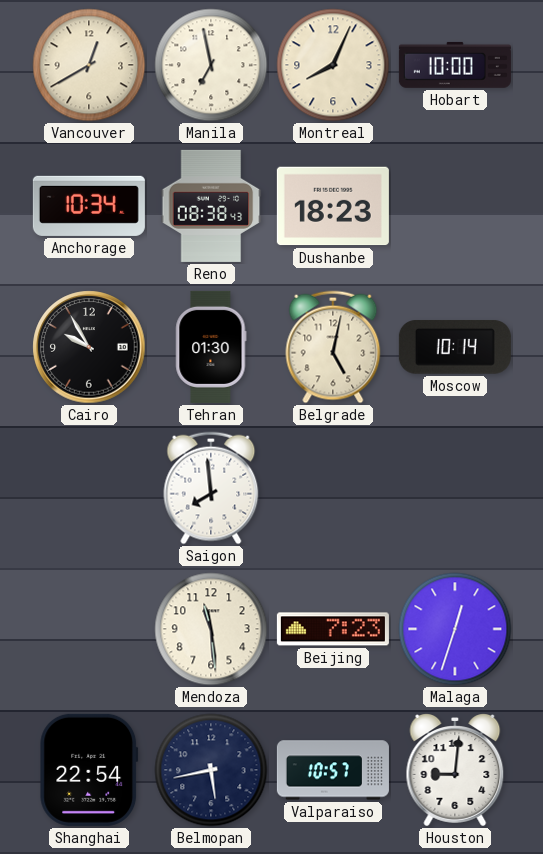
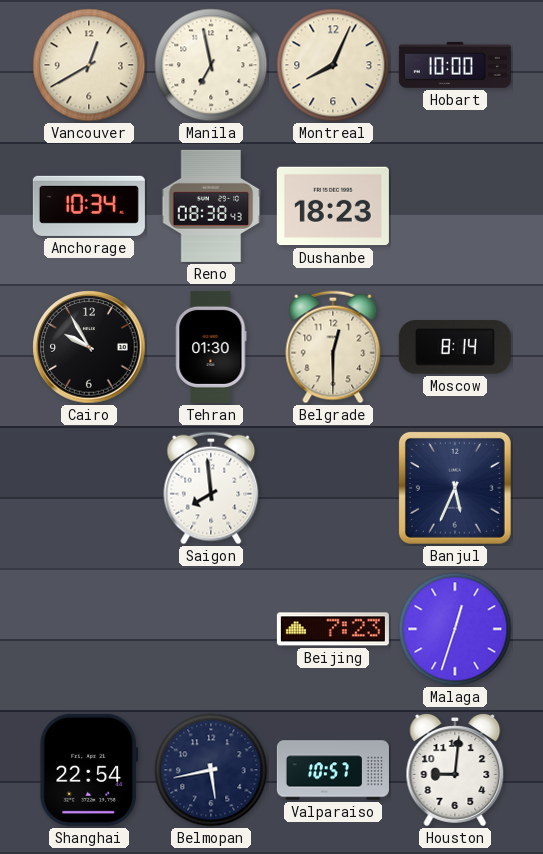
Belgrade: 5:02 -> 12:30
Moscow: 10:14 -> 8:14
Banjul: none -> 5:34
Mendoza: 11:29 -> none
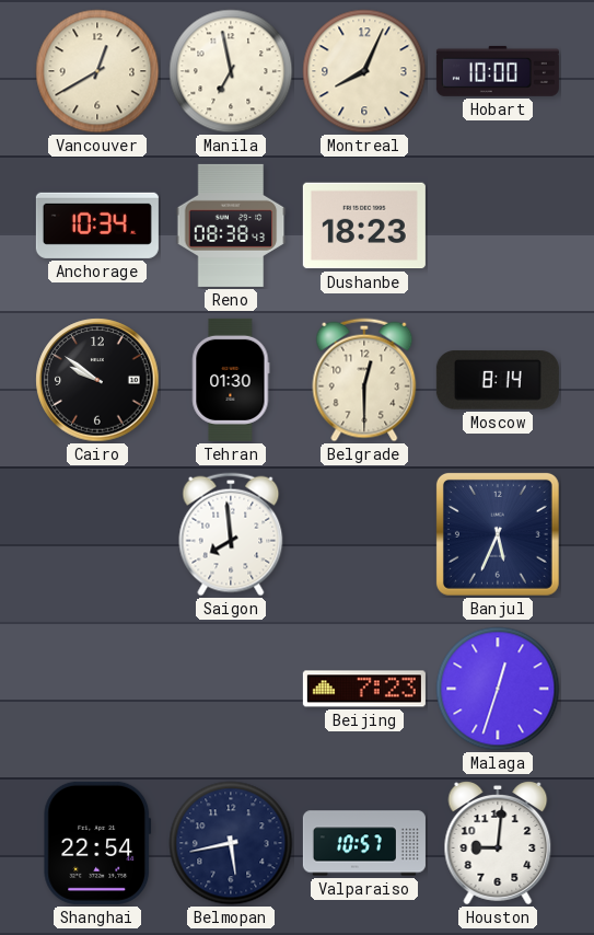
Cairo: 9:55 -> 9:51
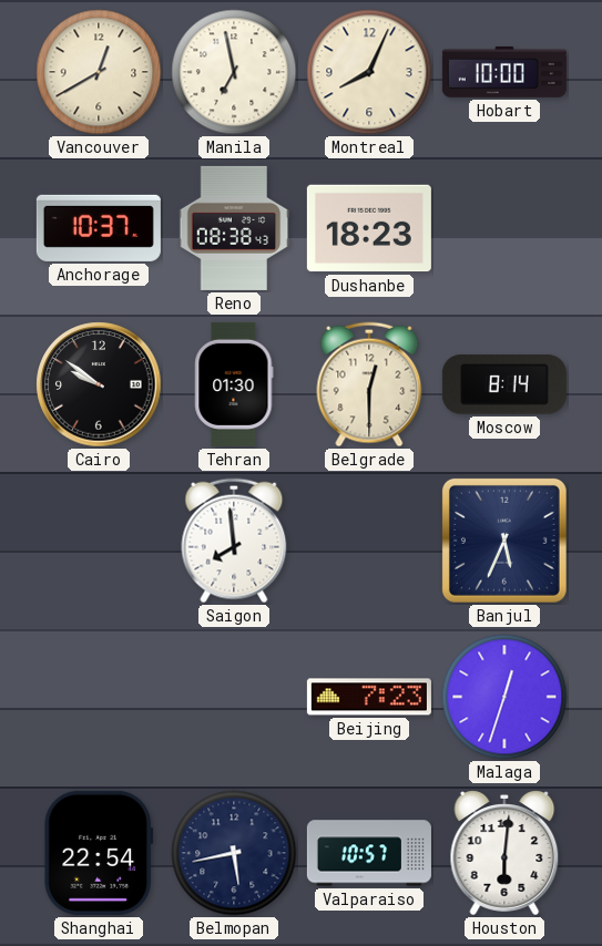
Anchorage: 10:34 -> 10:37
Houston: 9:01 -> 6:01
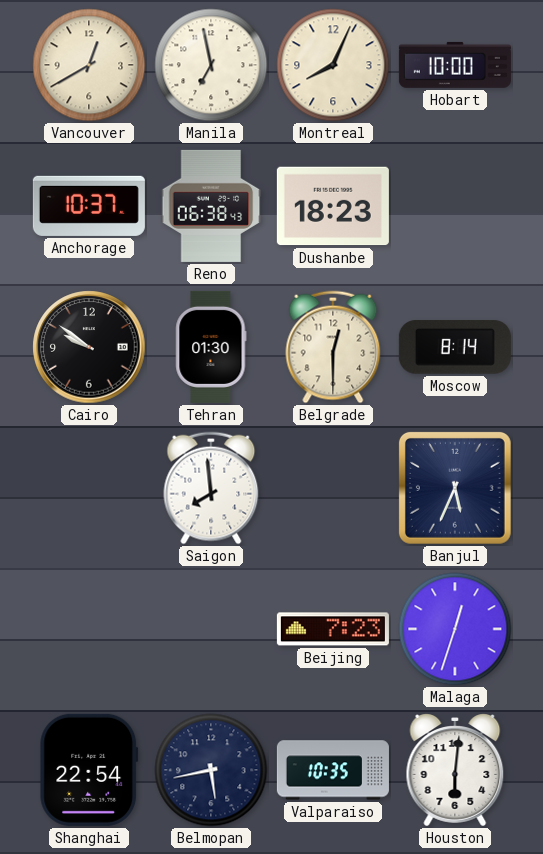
Reno: 08:38 -> 06:38
Valparaiso: 10:57 -> 10:35
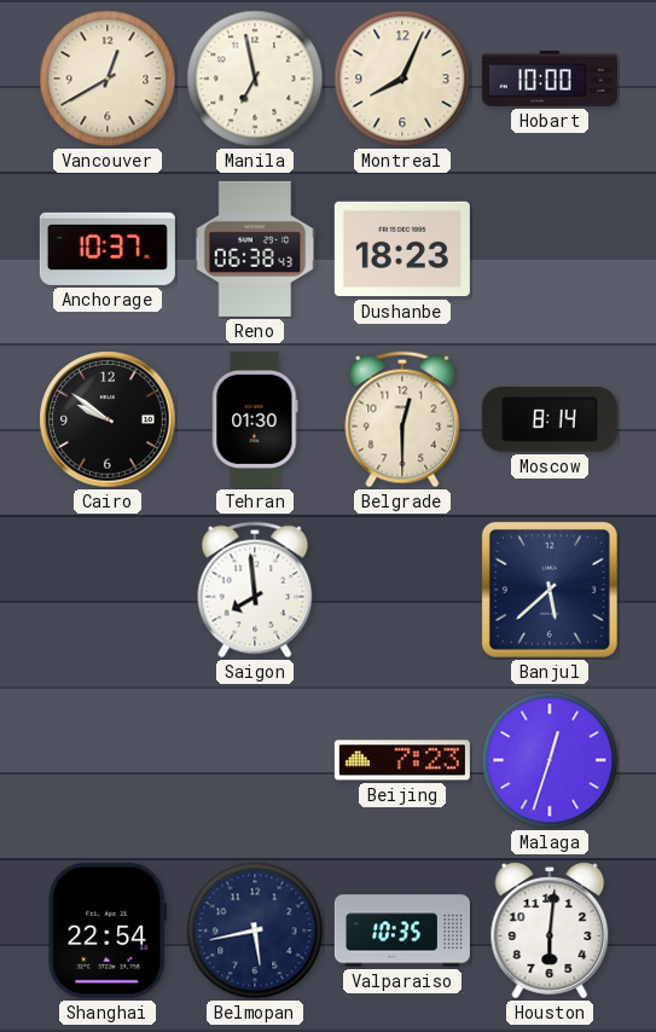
Banjul: 5:34 -> 5:38
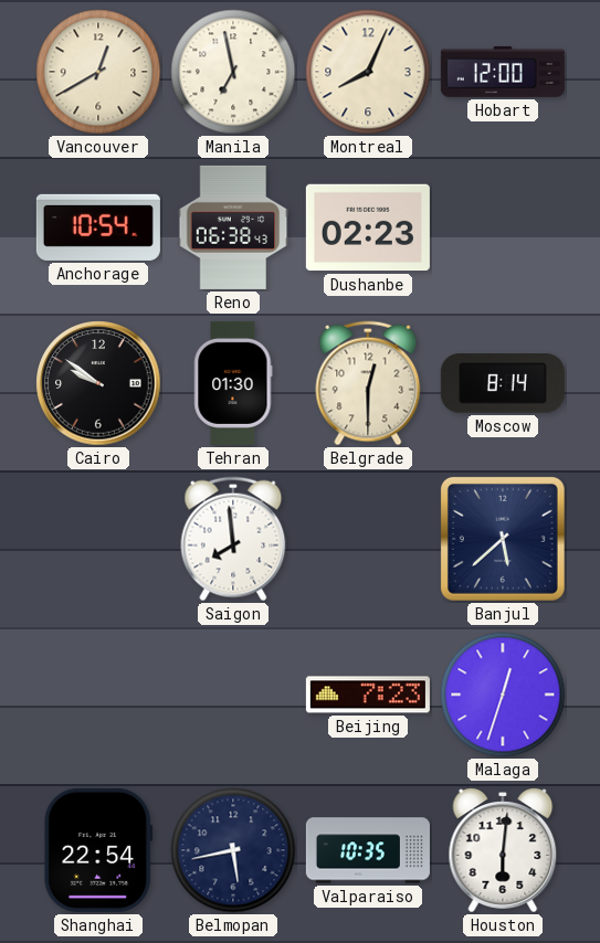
Hobart: 10:00 -> 12:00
Anchorage: 10:37 -> 10:54
Dushanbe: 18:23 -> 02:23
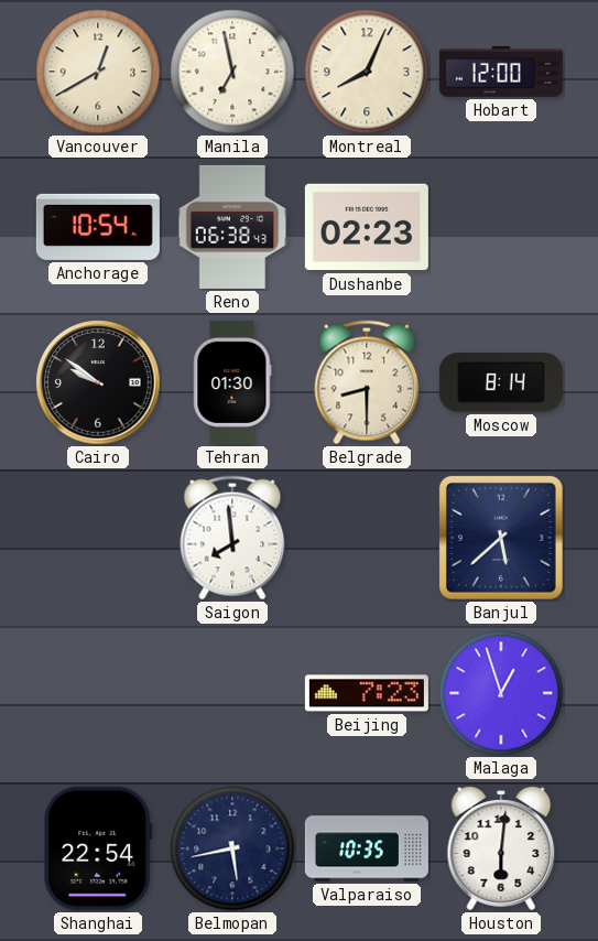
Belgrade: 12:30 -> 8:30
Malaga: 12:33 -> 12:57
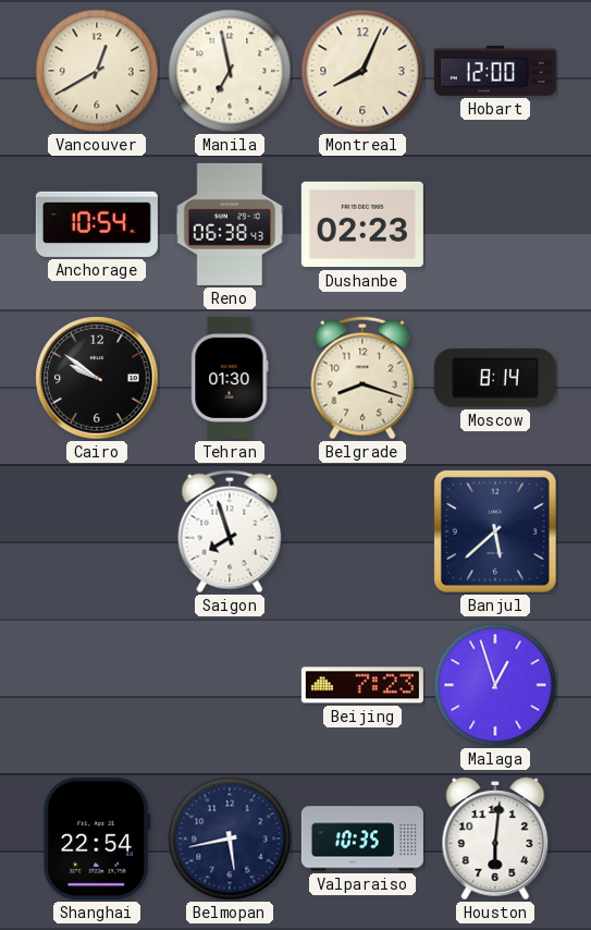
Belgrade: 8:30 -> 8:18
Saigon: 7:59 -> 7:57
